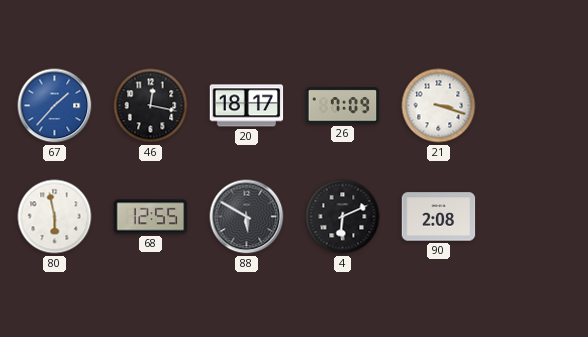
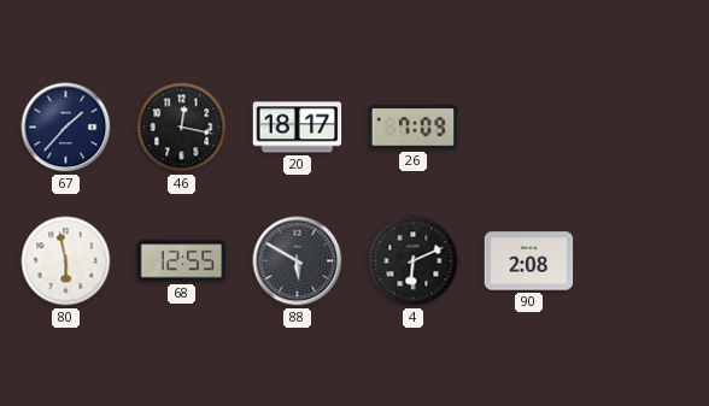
67 dial: blue -> navy
21: 3:18 -> none
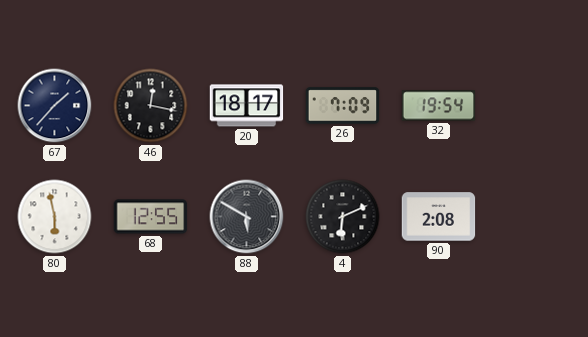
32: none -> 19:54
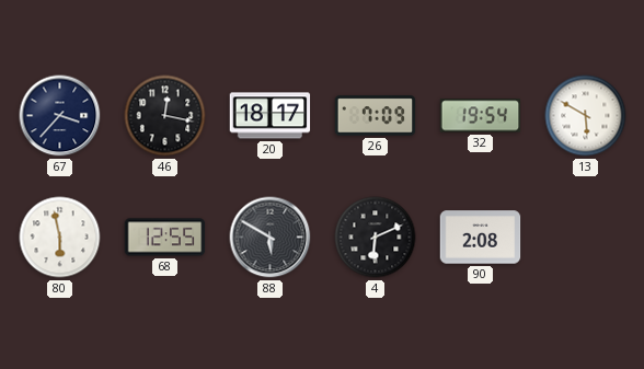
67: 1:37 -> 3:37
13: none -> 5:50
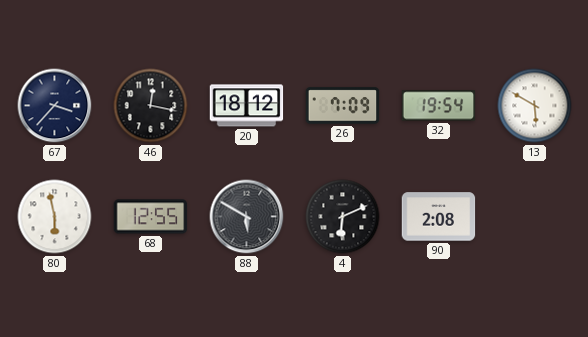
20: 18:17 -> 18:12
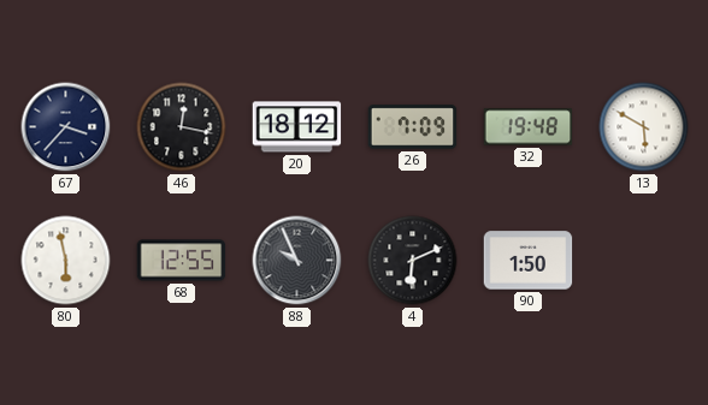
32: 19:54 -> 19:48
88: 5:50 -> 9:56
90: 2:08 -> 1:50
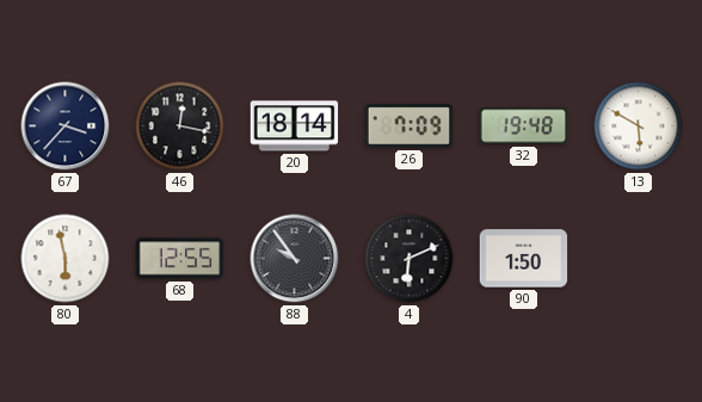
20: 18:12 -> 18:14
88: 9:56 -> 9:54
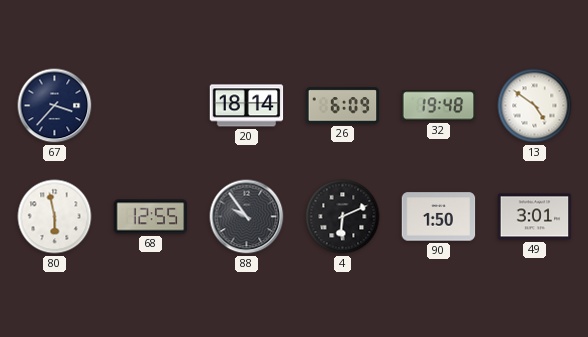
46: 12:17 -> none
26: 7:09 -> 6:09
13: 5:50 -> 4:51
49: none -> 3:01
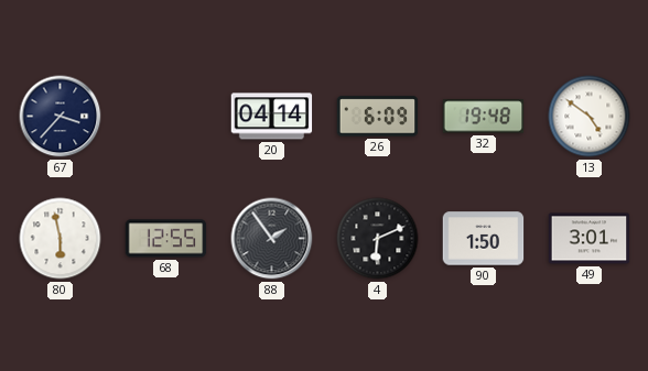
20: 18:14 -> 04:14
88: 9:54 -> 1:54
